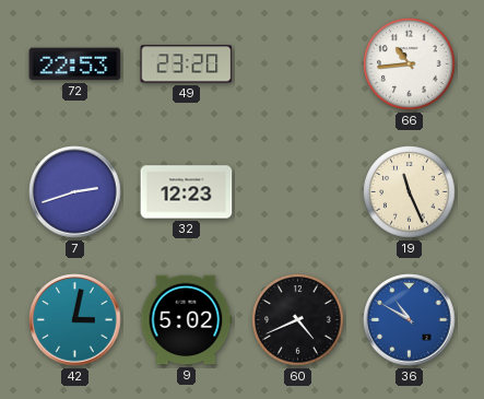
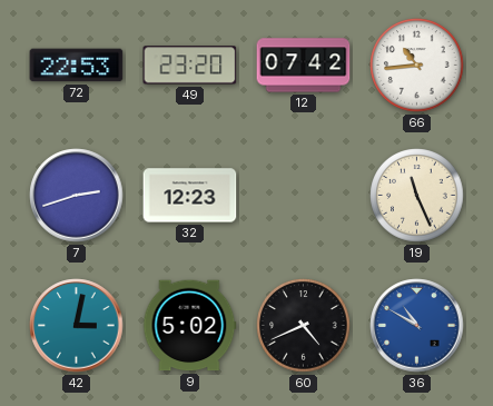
12: none -> 07:42
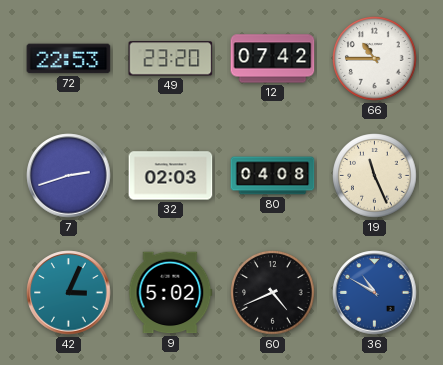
66: 10:44 -> 10:45
32: 12:23 -> 02:03
80: none -> 04:08
42: 3:02 -> 3:04
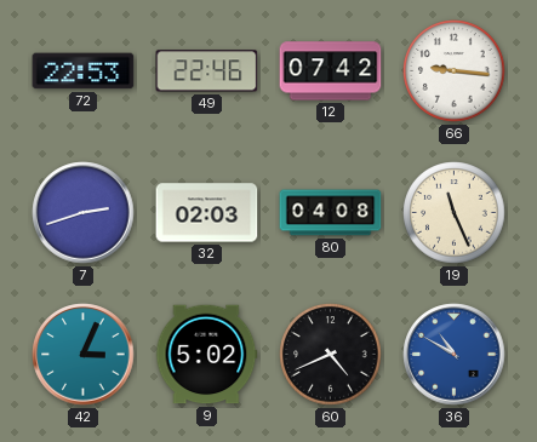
49: 23:20 -> 22:46
66: 10:45 -> 9:16
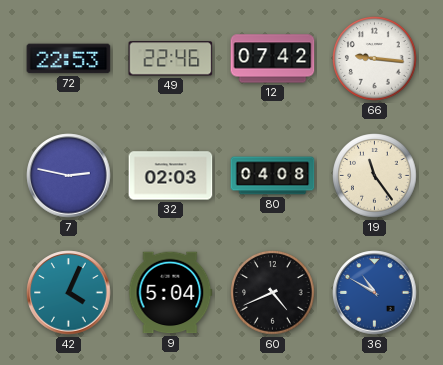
7: 2:42 -> 2:47
19: 11:26 -> 11:24
42: 3:04 -> 4:04
9: 5:02 -> 5:04
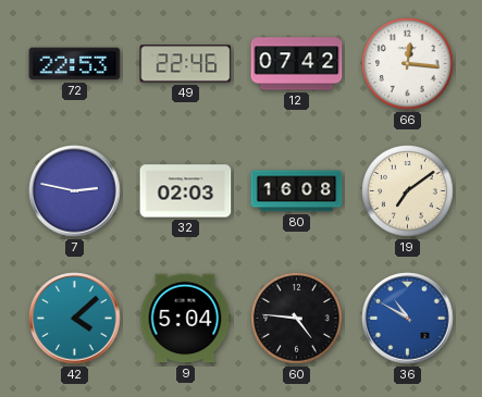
66: 9:16 -> 12:16
80: 04:08 -> 16:08
19: 11:24 -> 7:09
42: 4:04 -> 4:08
60: 4:41 -> 4:46
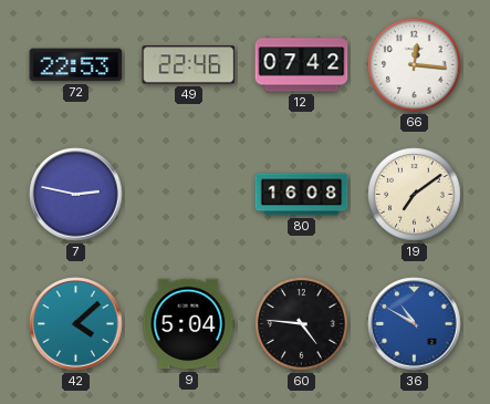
32: 02:03 -> none
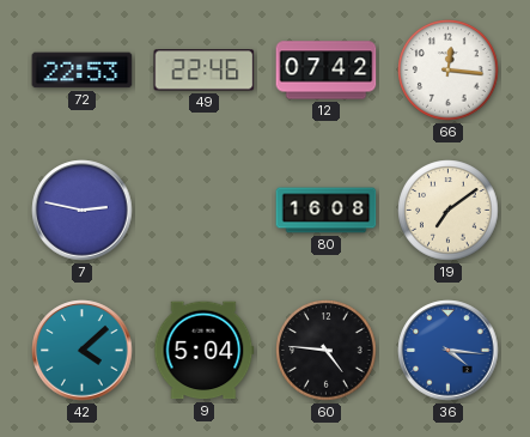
36: 10:50 -> 4:16
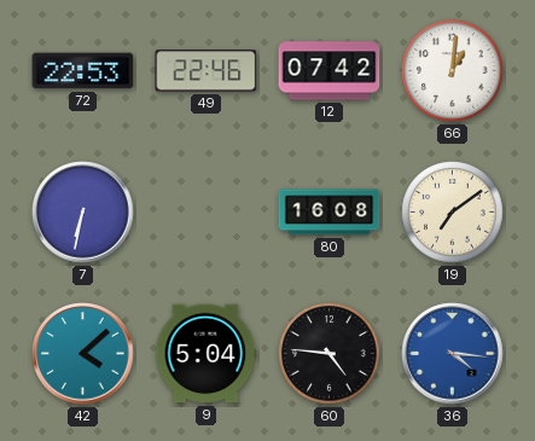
66: 12:16 -> 1:01
7: 2:47 -> 6:32
